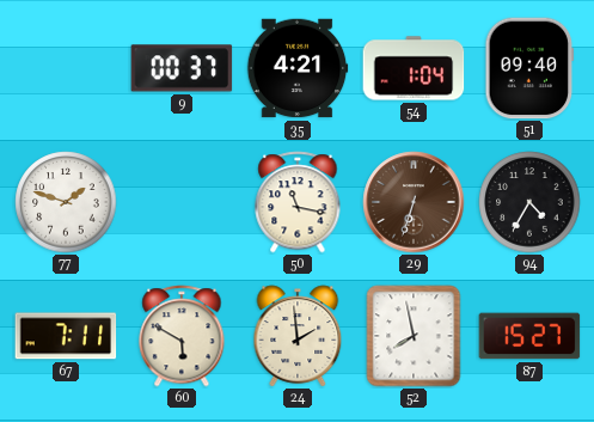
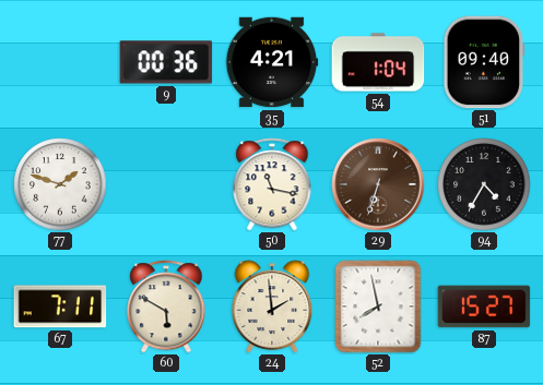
9: 00:37 -> 00:36
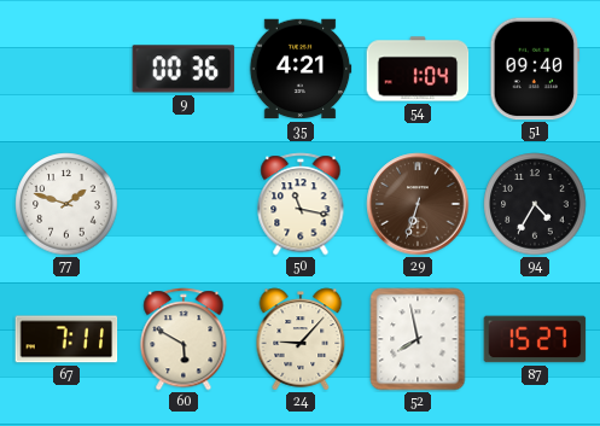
24: 1:59 -> 9:07
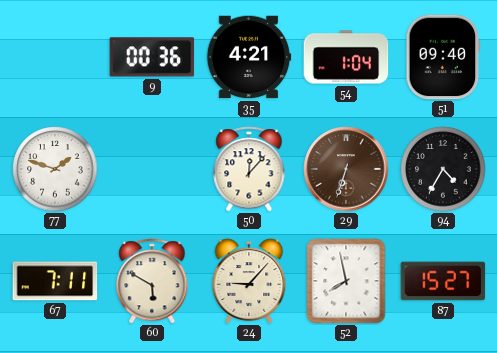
50: 11:17 -> 12:07
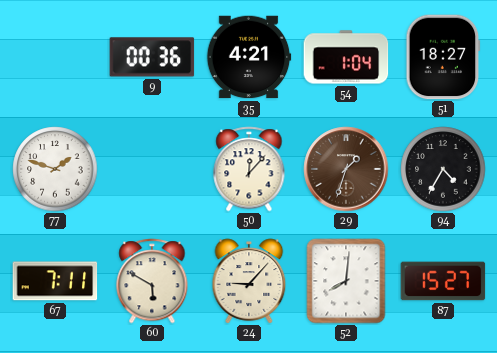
51: 09:40 -> 18:27
29: 6:33 -> 1:33
52: 7:58 -> 8:01
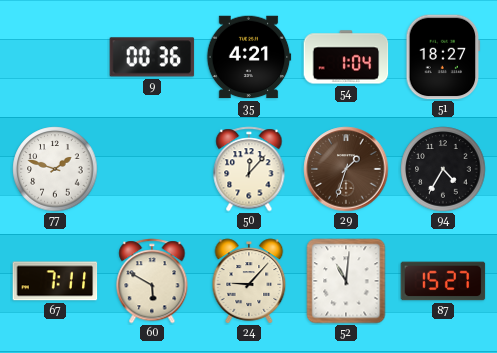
52: 8:01 -> 11:01
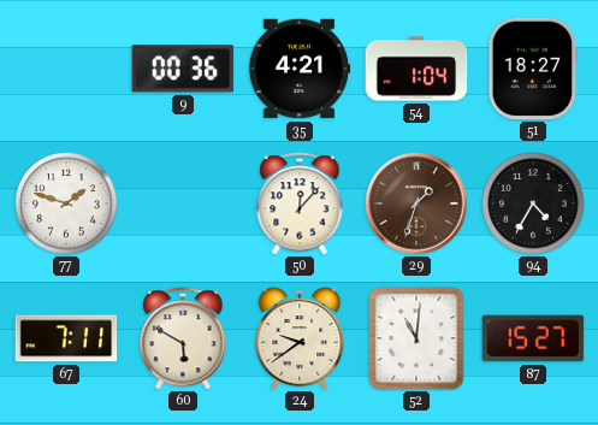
24: 9:07 -> 9:39
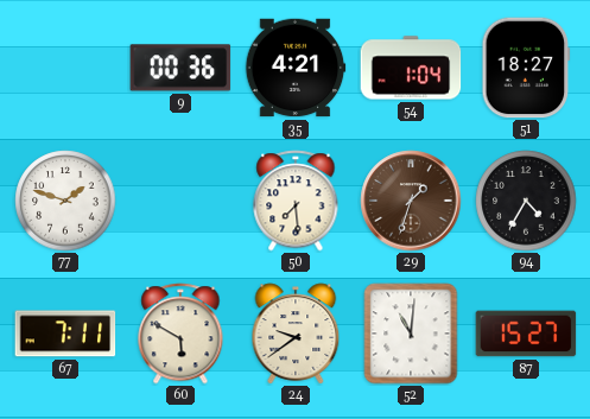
50: 12:07 -> 7:29
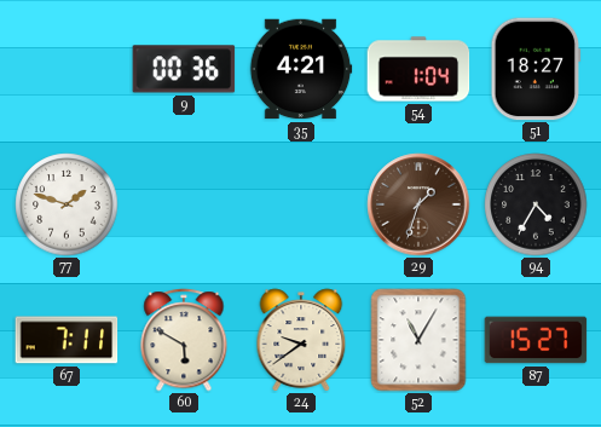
50: 7:29 -> none
52: 11:01 -> 11:05
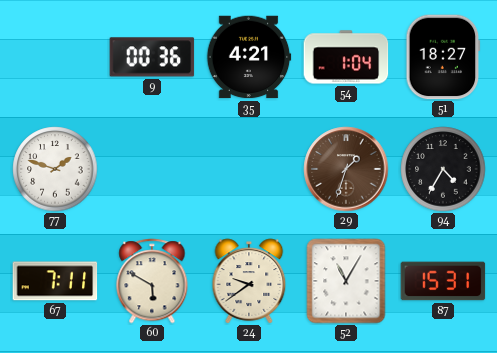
87: 15:27 -> 15:31
